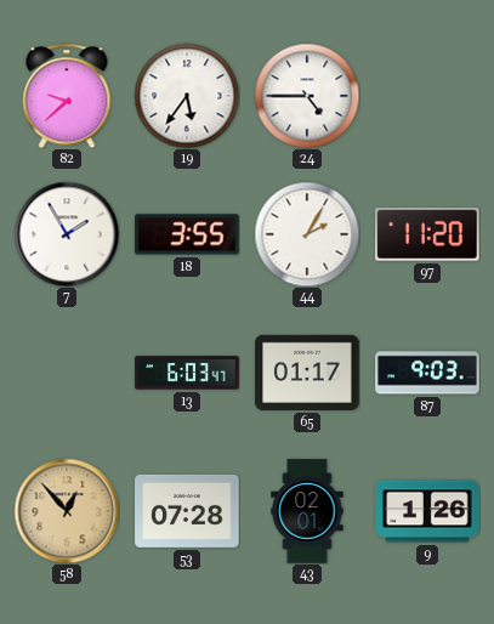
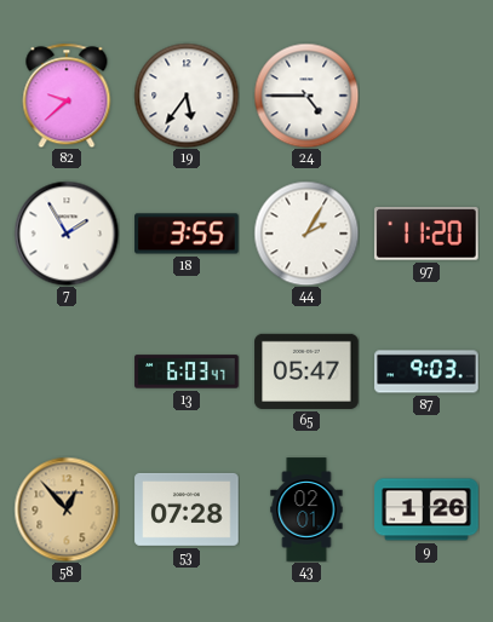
65: 01:17 -> 05:47
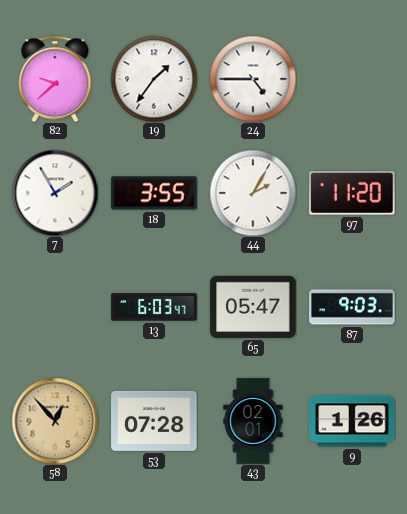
19: 5:36 -> 1:36
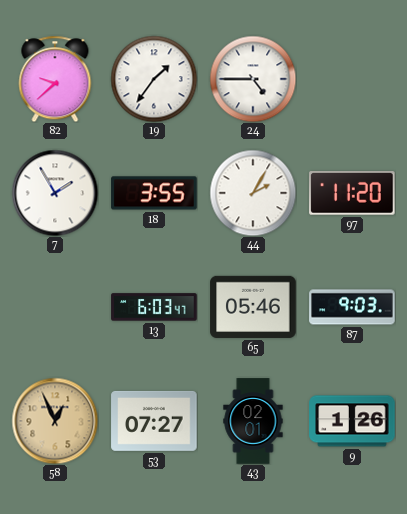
65: 05:47 -> 05:46
58: 12:53 -> 12:56
53: 07:28 -> 07:27
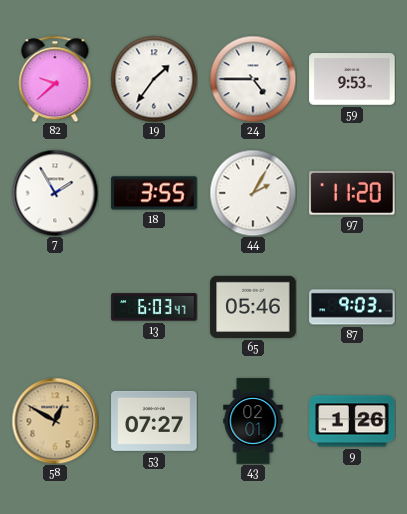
59: none -> 9:53
58: 12:56 -> 12:50
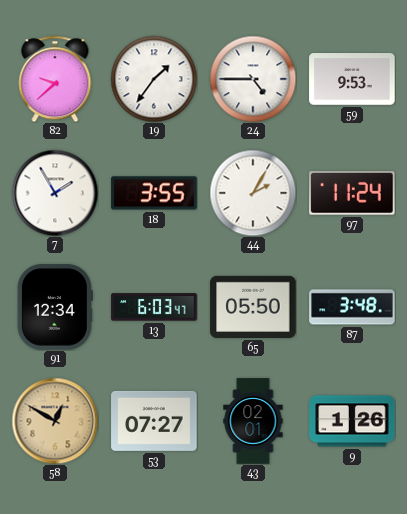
97: 11:20 -> 11:24
91: none -> 12:34
65: 05:46 -> 05:50
87: 9:03 -> 3:48
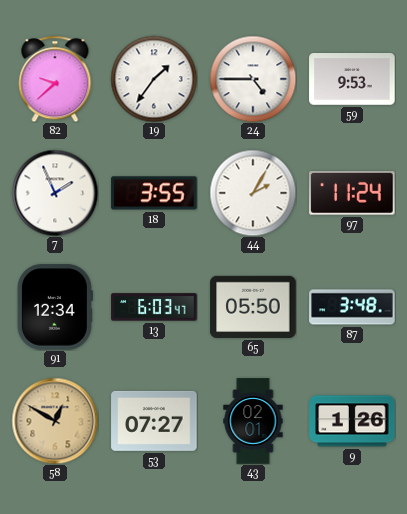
7: 1:55 -> 1:56
